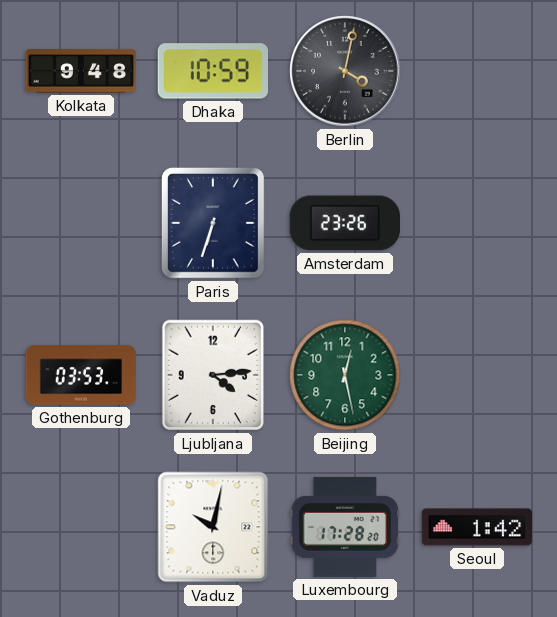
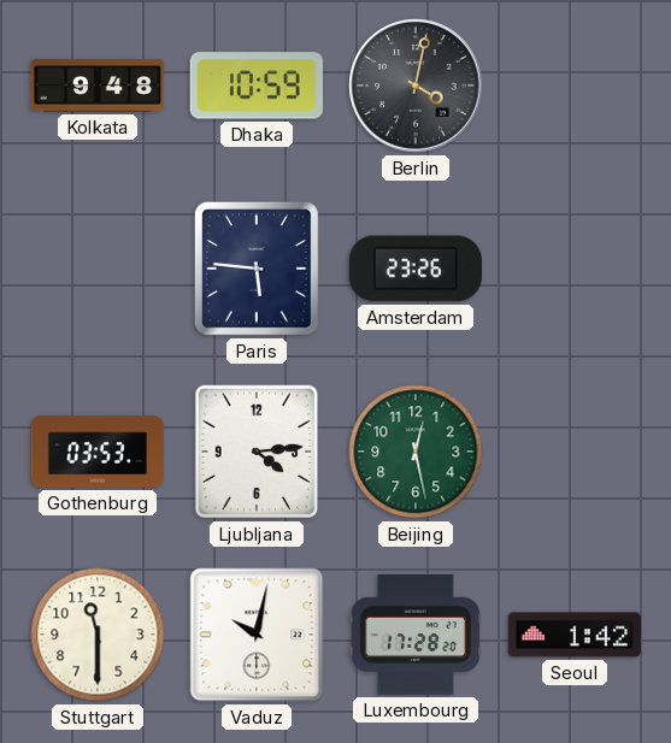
Paris: 6:33 -> 5:46
Stuttgart: none -> 11:30
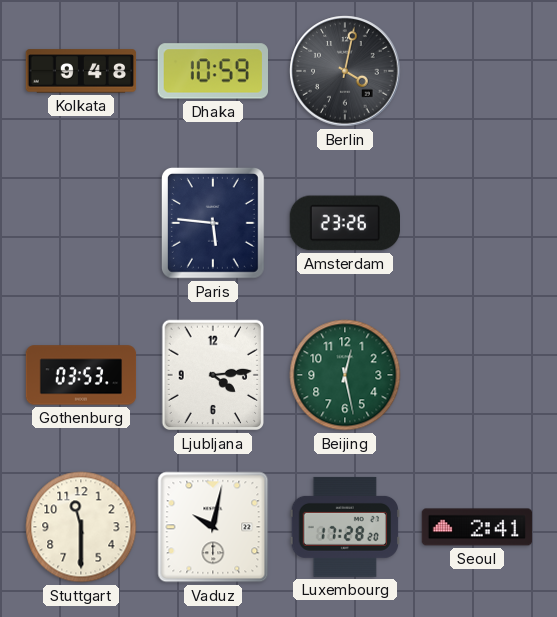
Seoul: 1:42 -> 2:41
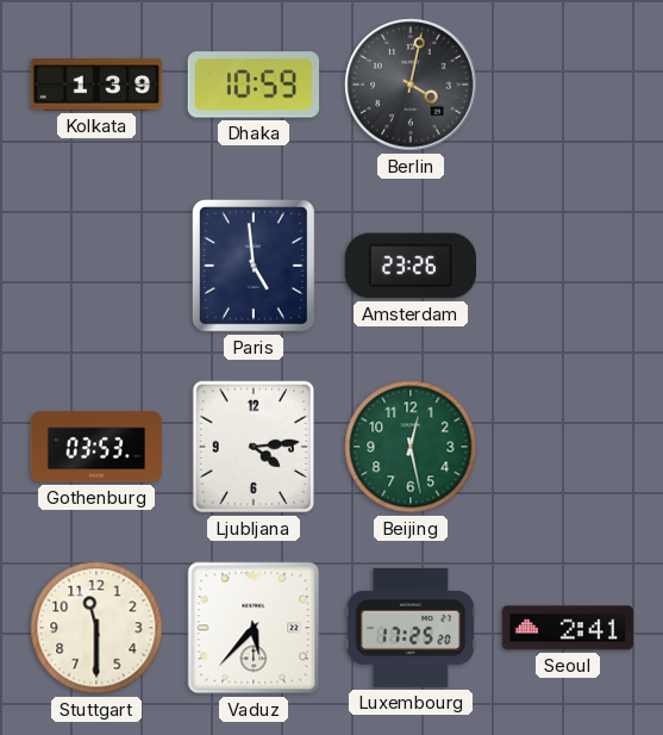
Kolkata: 9:48 -> 1:39
Paris: 5:46 -> 4:59
Vaduz: 10:02 -> 5:37
Luxembourg: 17:28 -> 17:25
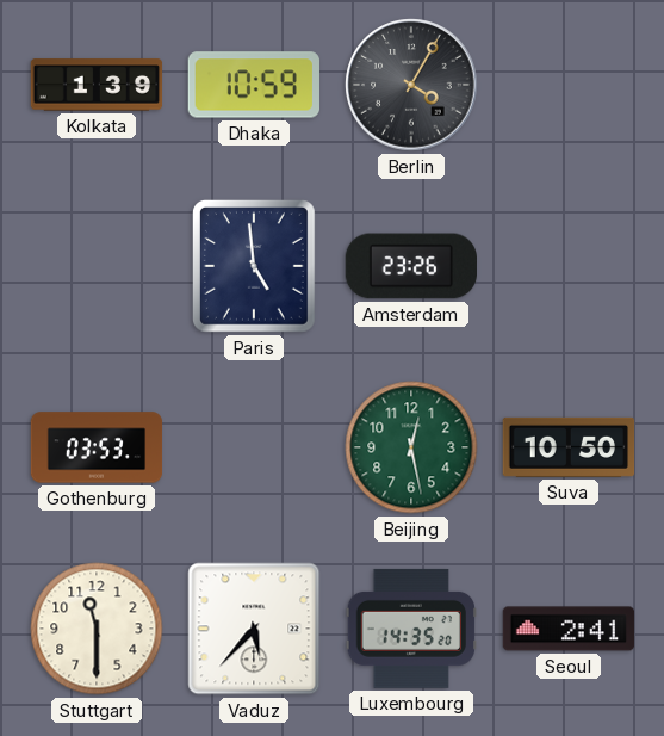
Berlin: 4:02 -> 4:05
Ljubljana: 4:14 -> none
Suva: none -> 10:50
Luxembourg: 17:25 -> 14:35
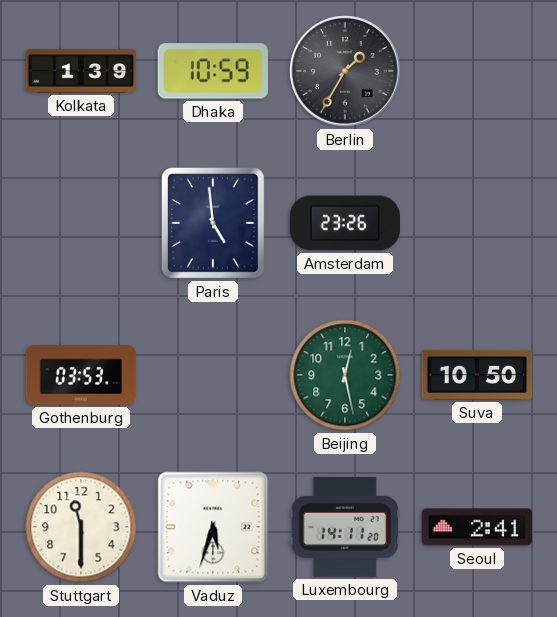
Berlin: 4:05 -> 1:35
Vaduz: 5:37 -> 5:33
Luxembourg: 14:35 -> 14:11
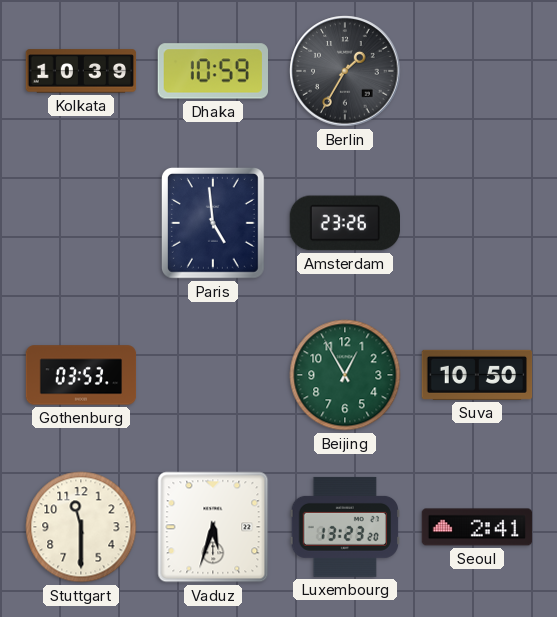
Kolkata: 1:39 -> 10:39
Beijing: 12:28 -> 12:55
Luxembourg: 14:11 -> 13:23
